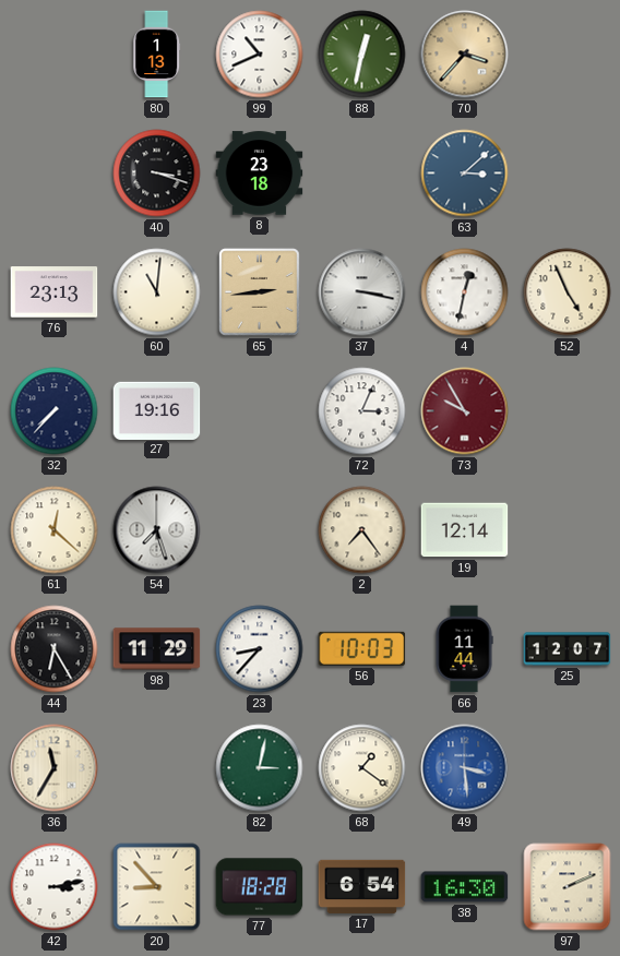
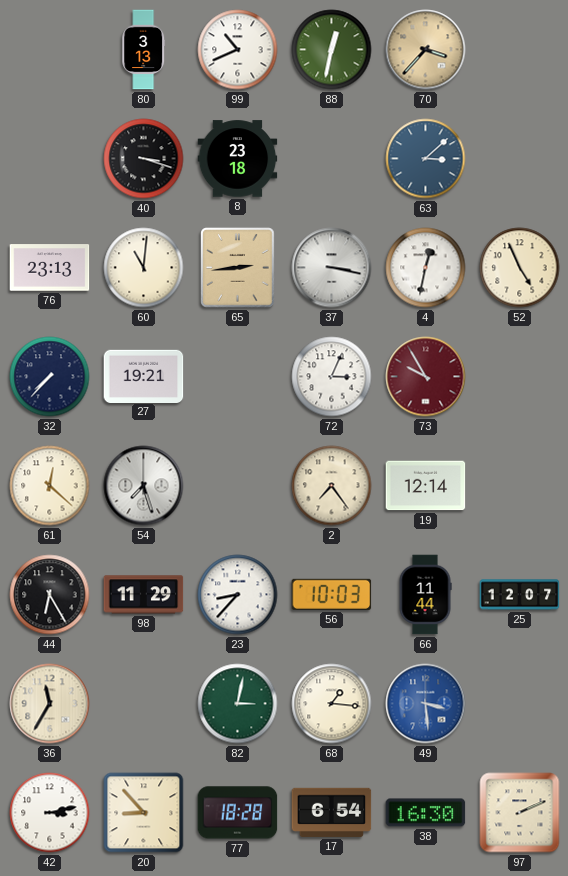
80: 1:13 -> 3:13
27: 19:16 -> 19:21
68: 1:21 -> 1:16
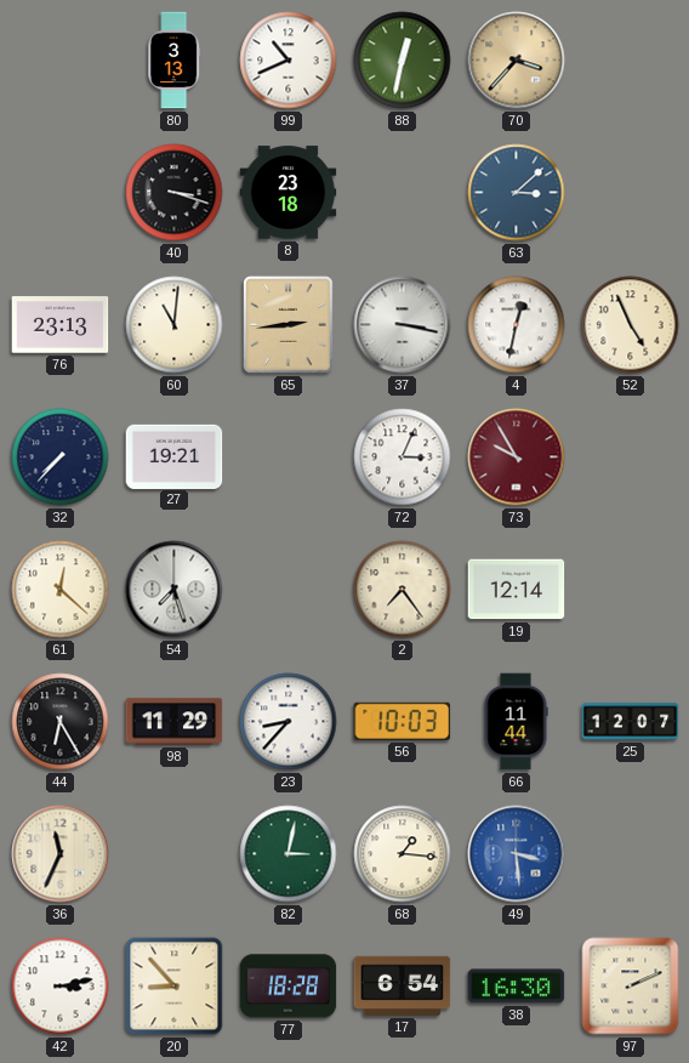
36: 11:35 -> 11:34
